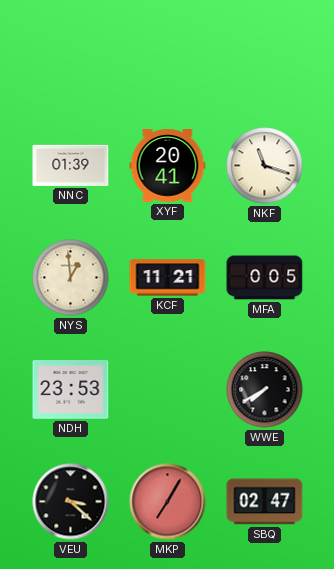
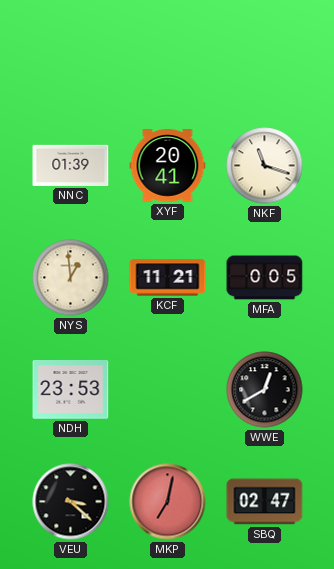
WWE: 7:40 -> 12:40
MKP: 7:05 -> 7:02
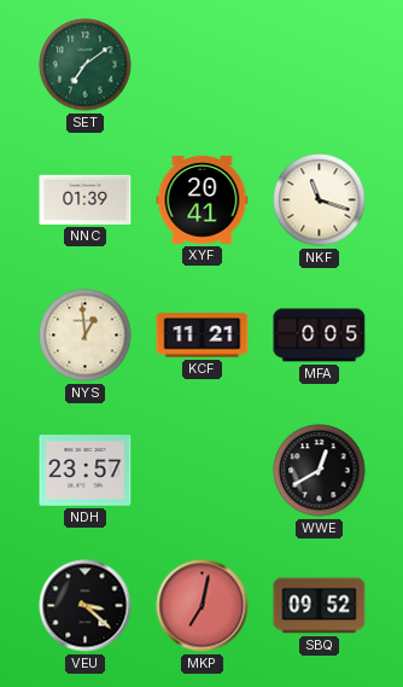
SET: none -> 7:09
NDH: 23:53 -> 23:57
SBQ: 02:47 -> 09:52
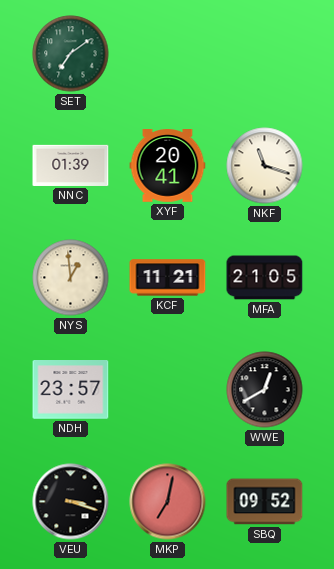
MFA: 0:05 -> 21:05
VEU: 3:22 -> 3:18
